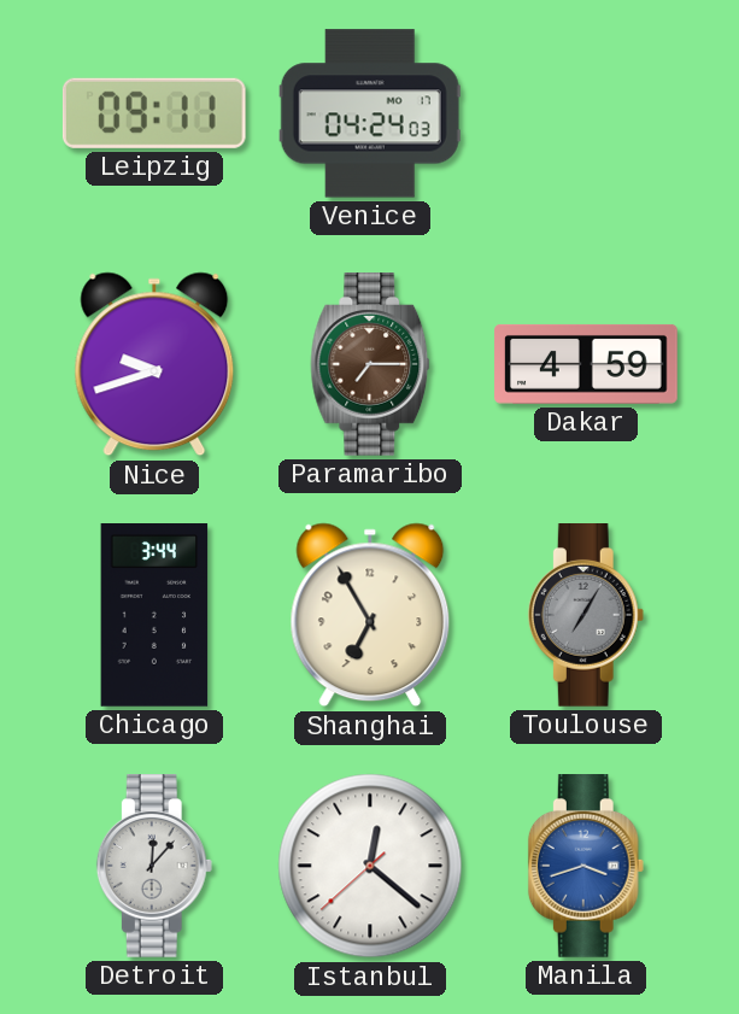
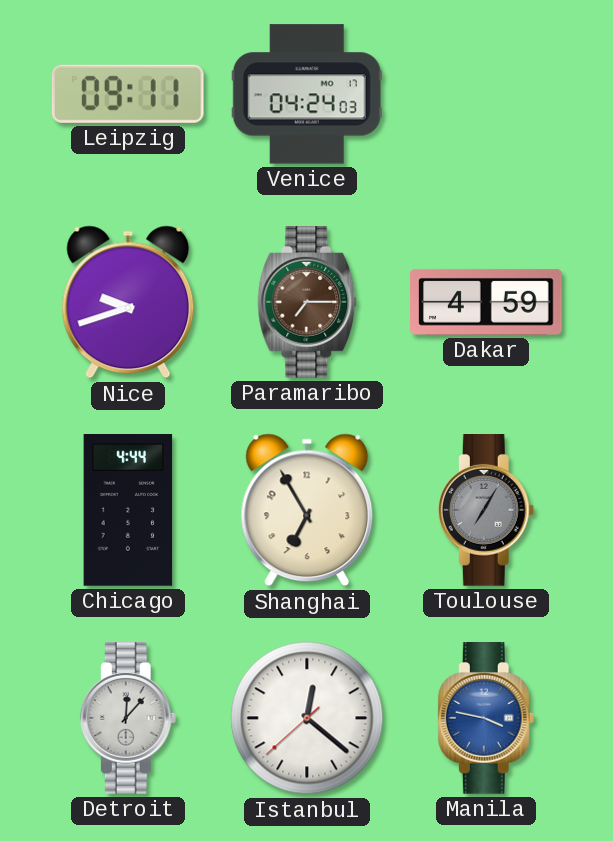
Chicago: 3:44 -> 4:44
Manila: 3:42 -> 3:47
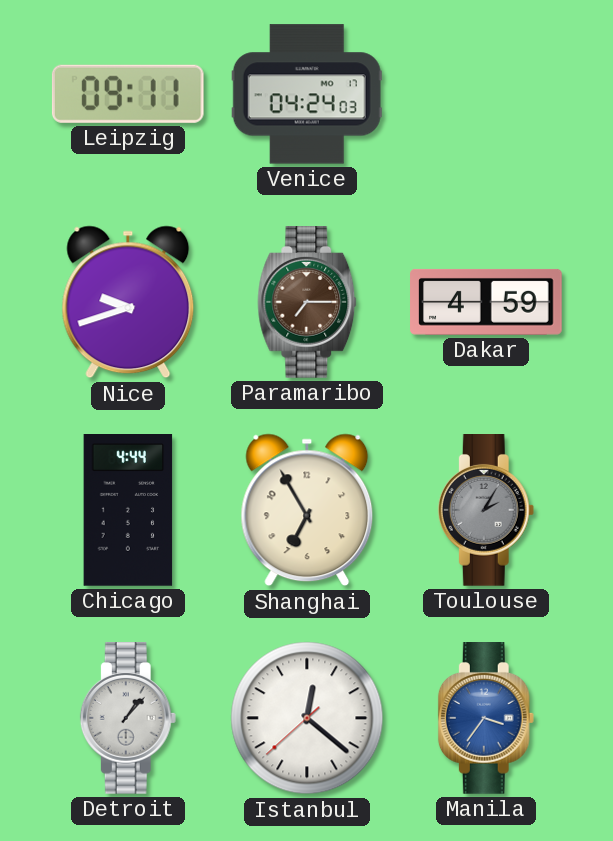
Toulouse: 7:05 -> 2:05
Detroit: 12:07 -> 1:07
Manila: 3:47 -> 3:36
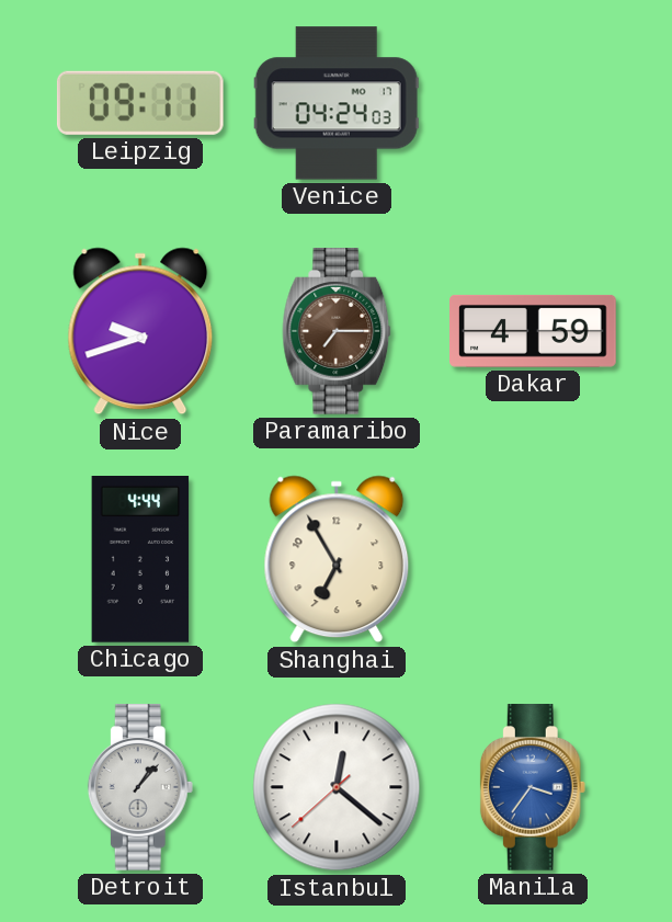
Toulouse: 2:05 -> none
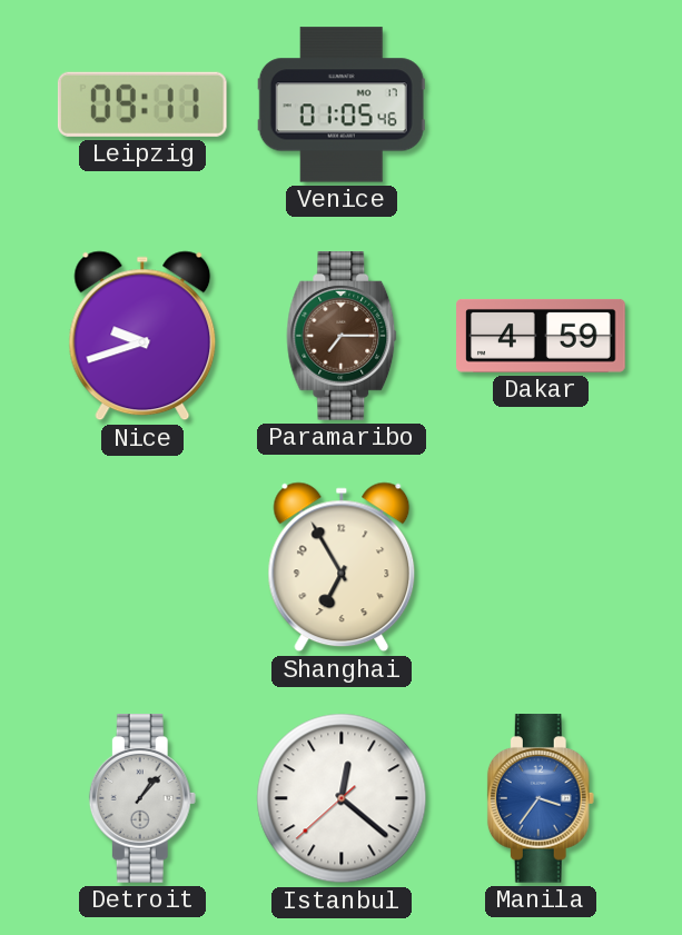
Venice: 04:24 -> 01:05
Chicago: 4:44 -> none
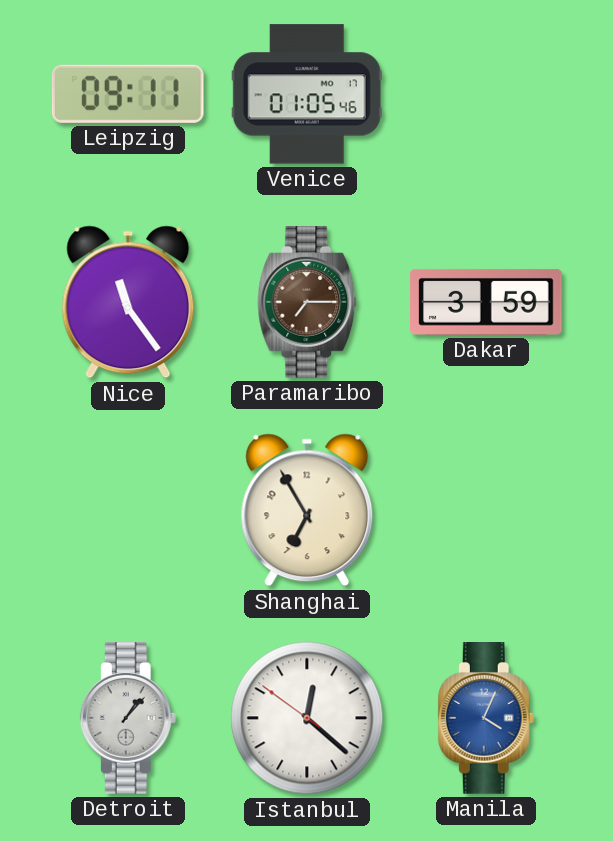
Nice: 9:42 -> 11:24
Dakar: 4:59 -> 3:59
Istanbul: 12:21:38 -> 12:21:51
Manila: 3:36 -> 4:04
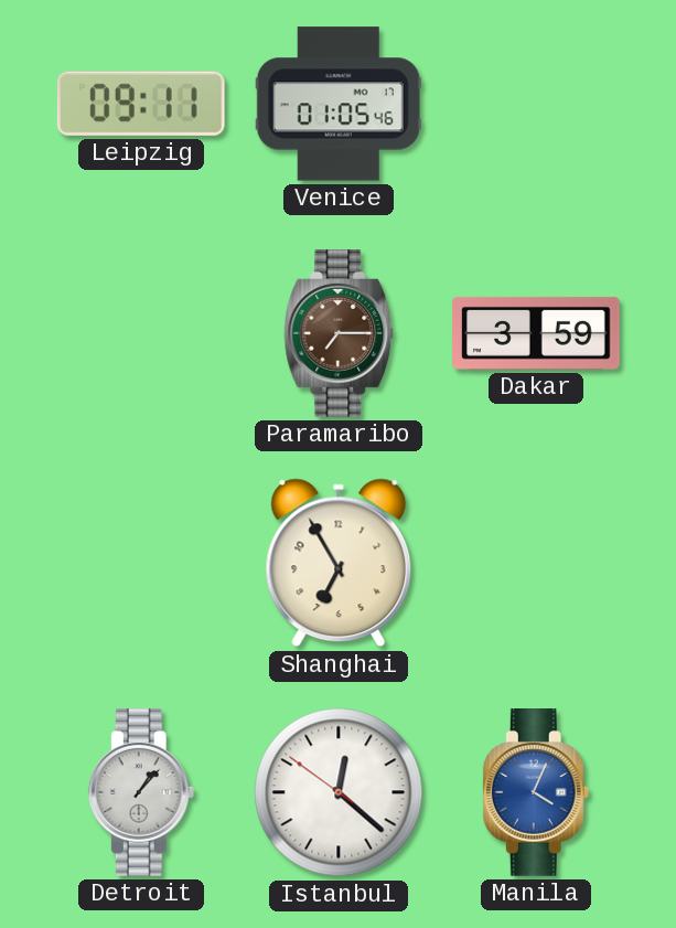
Nice: 11:24 -> none
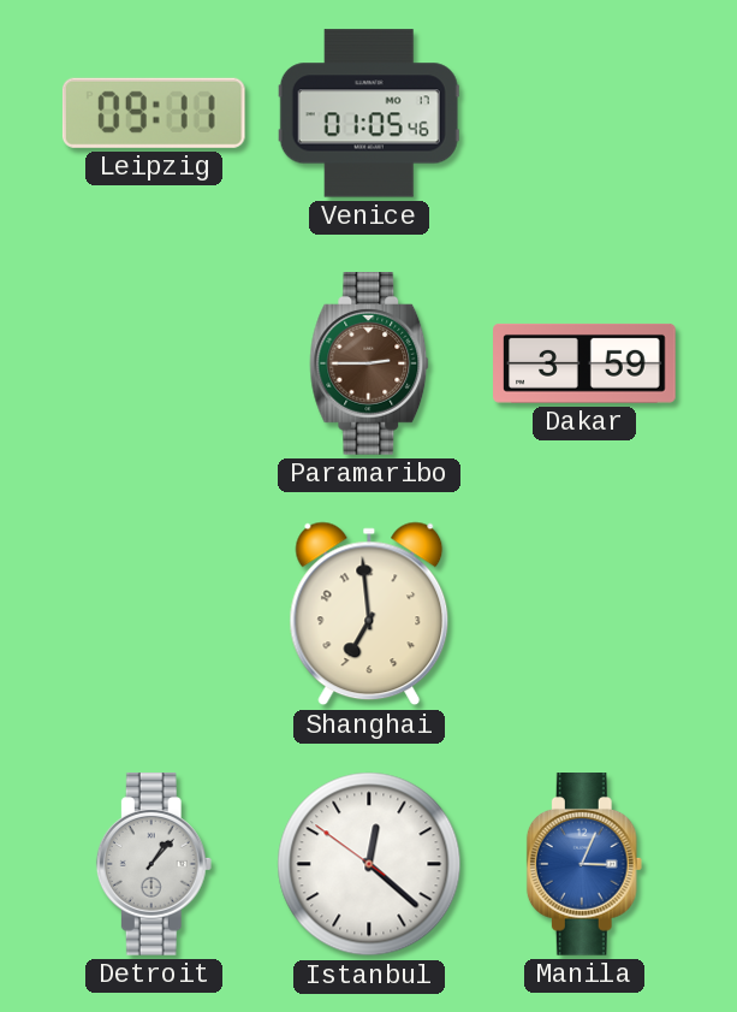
Paramaribo: 7:15 -> 2:45
Shanghai: 6:55 -> 6:59
Manila: 4:04 -> 3:04
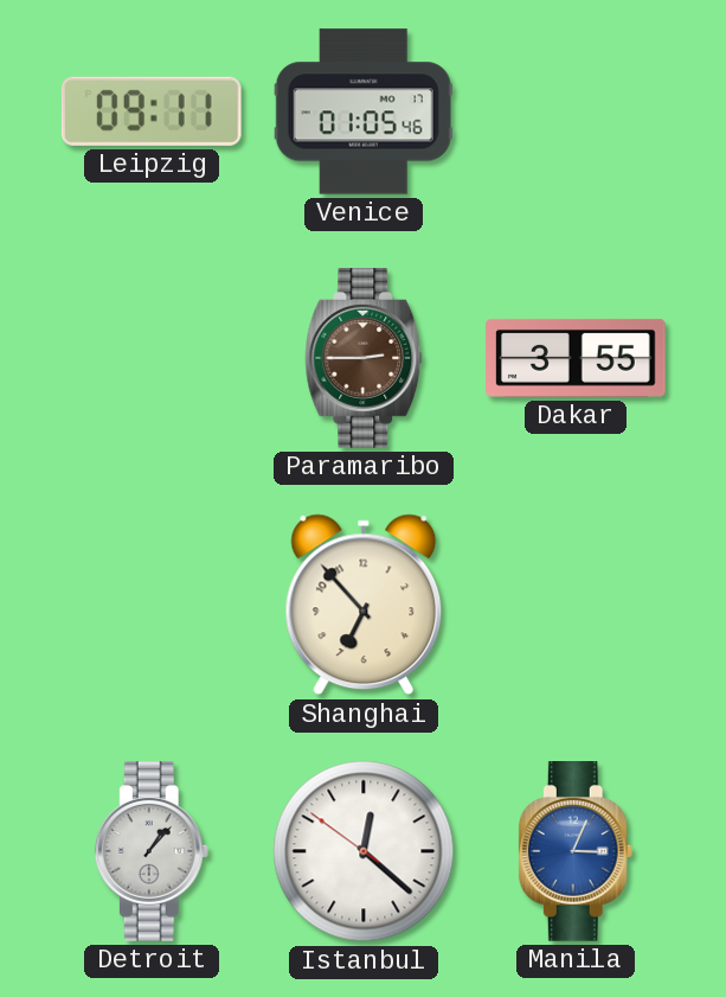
Dakar: 3:59 -> 3:55
Shanghai: 6:59 -> 6:53
